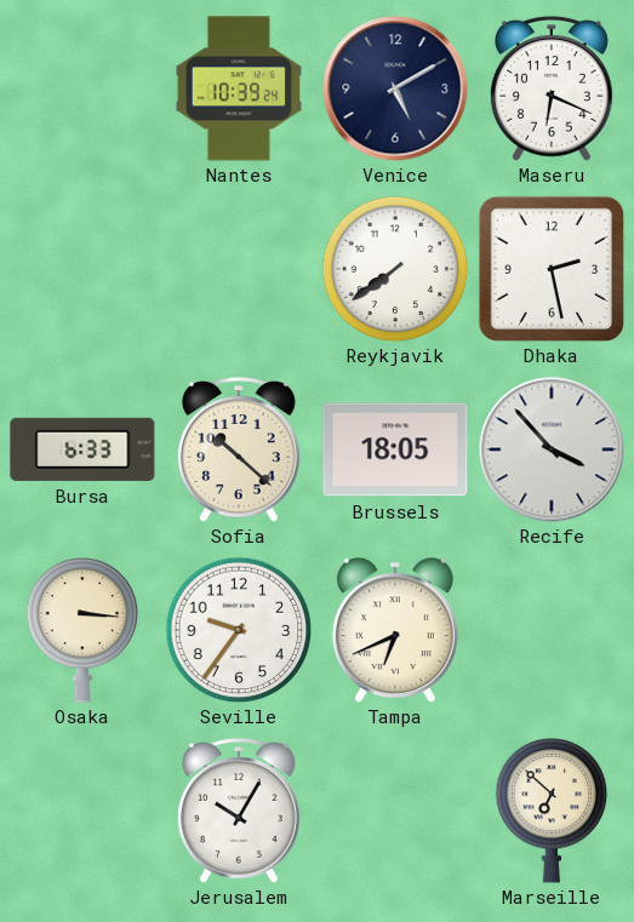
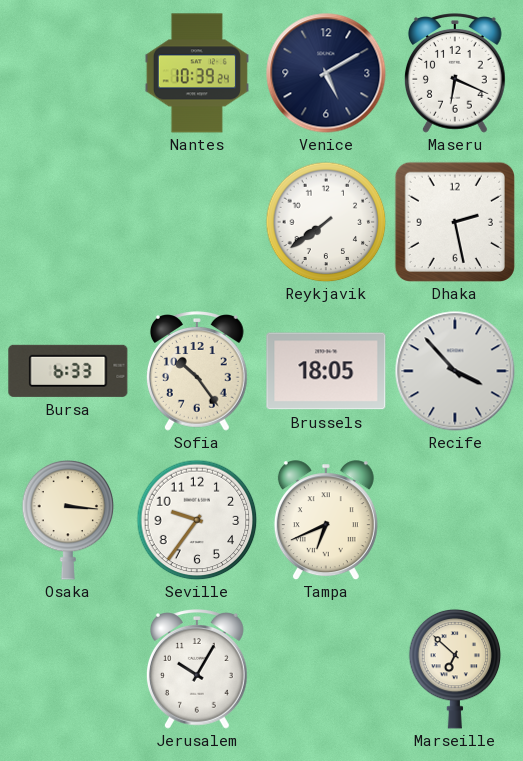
Sofia: 10:22 -> 10:24
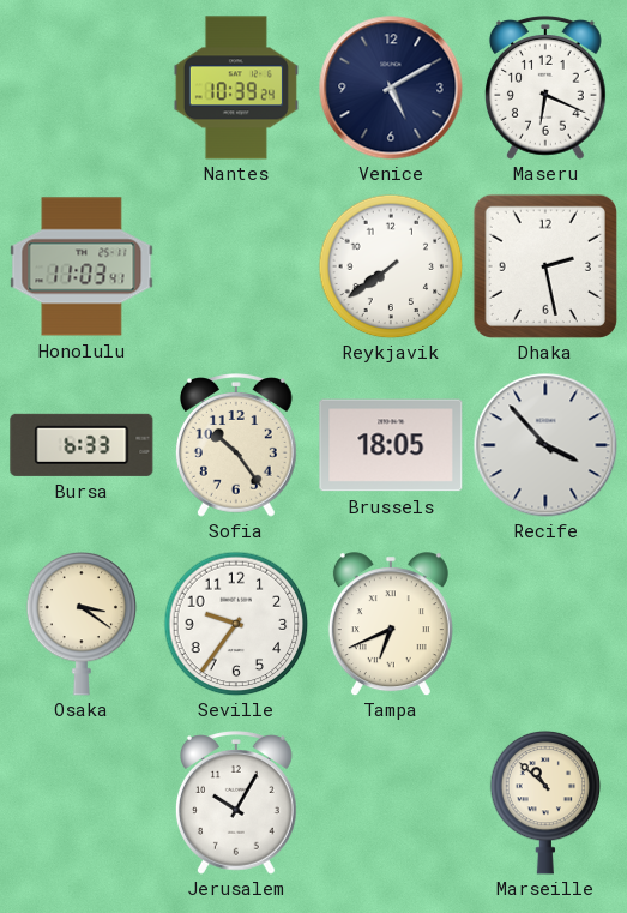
Honolulu: none -> 11:03
Osaka: 3:16 -> 3:21
Marseille: 6:52 -> 10:52
